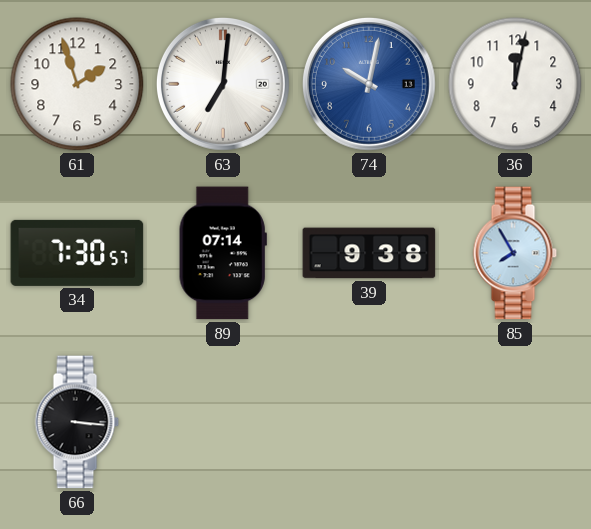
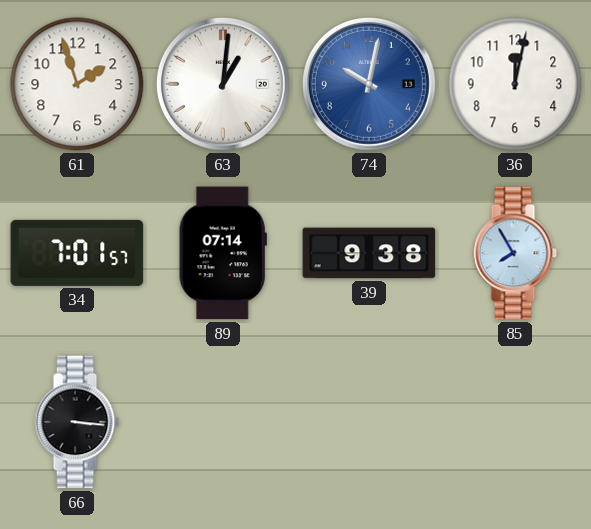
63: 7:01 -> 1:01
34: 7:30 -> 7:01
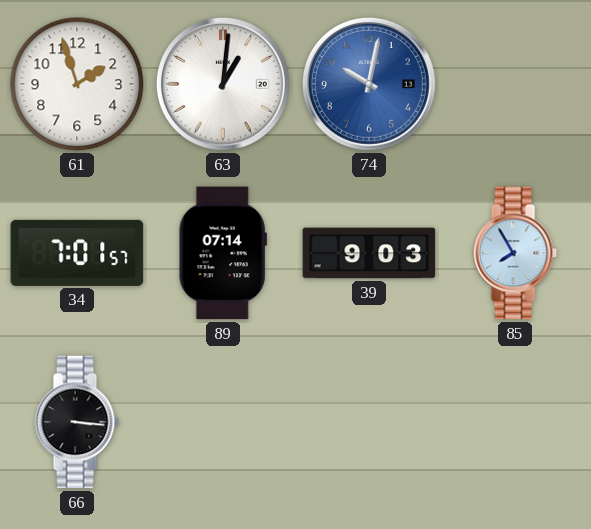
36: 12:02 -> none
39: 9:38 -> 9:03
